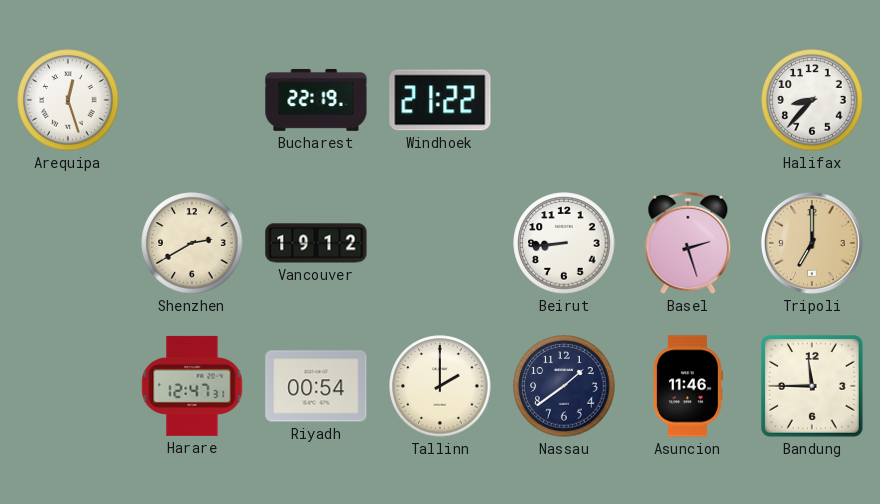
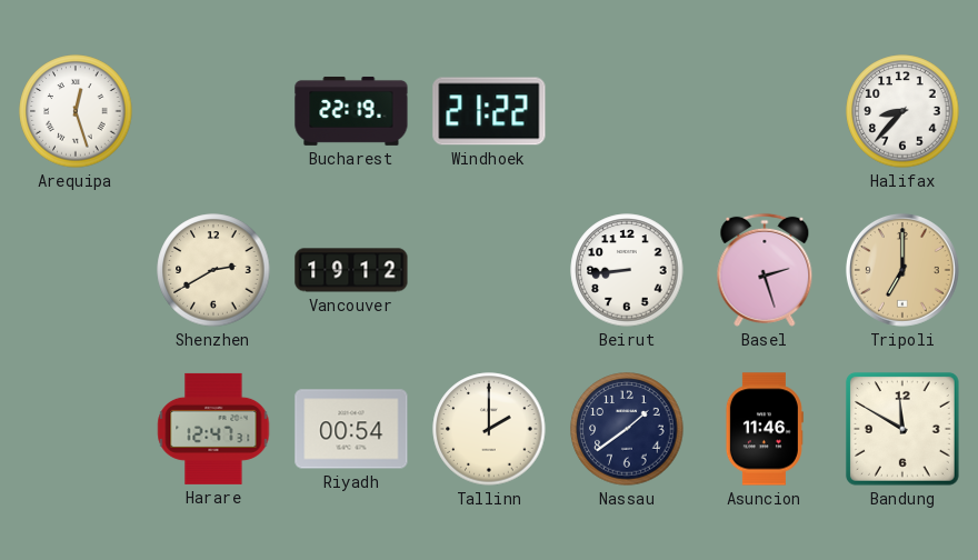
Bandung: 11:45 -> 11:50
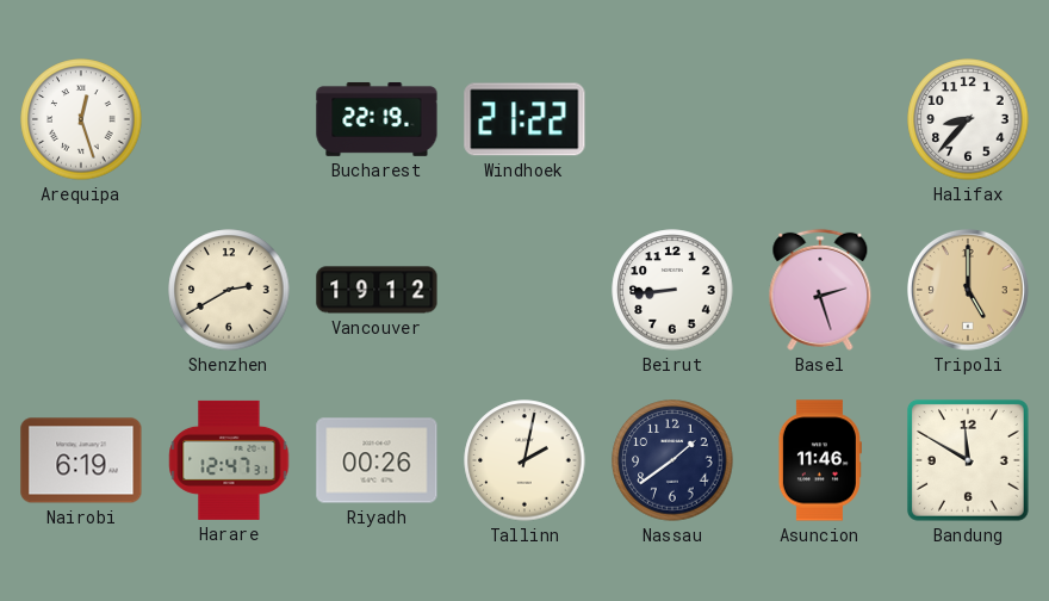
Tripoli: 7:00 -> 5:00
Nairobi: none -> 6:19
Riyadh: 00:54 -> 00:26
Tallinn: 2:00 -> 2:02
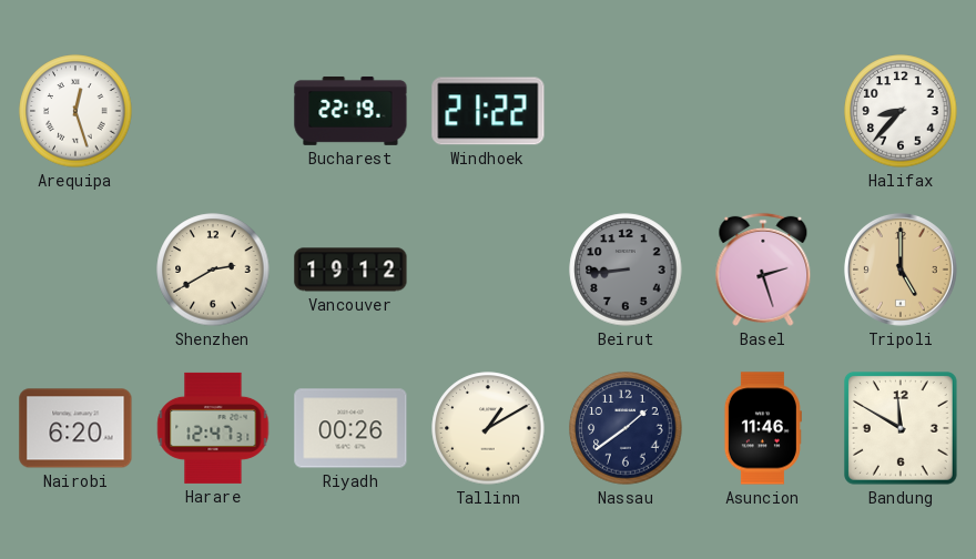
Beirut dial: white -> grey
Nairobi: 6:19 -> 6:20
Tallinn: 2:02 -> 1:10
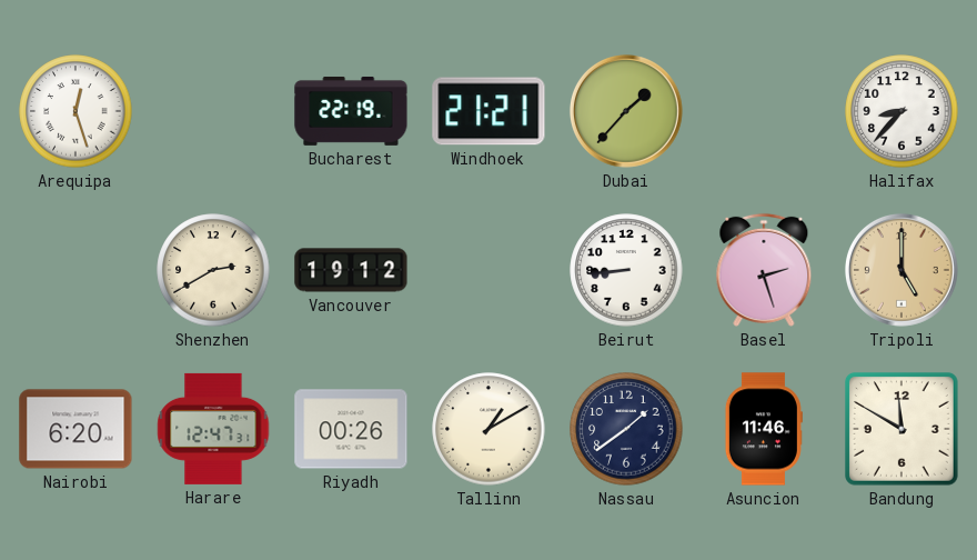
Windhoek: 21:22 -> 21:21
Dubai: none -> 1:37
Beirut dial: grey -> white
